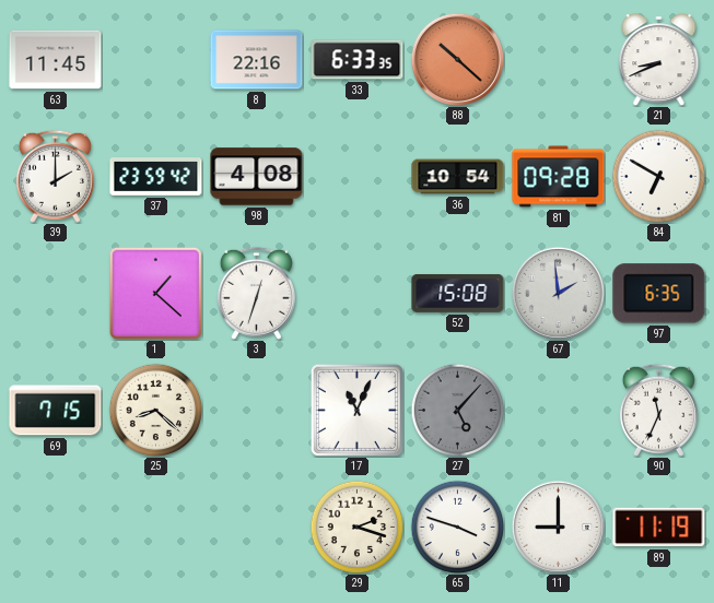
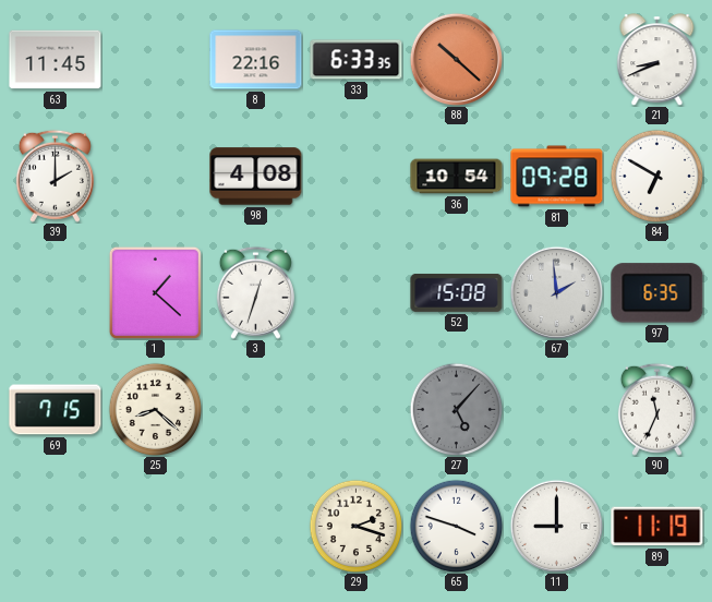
37: 23:59 -> none
17: 11:04 -> none
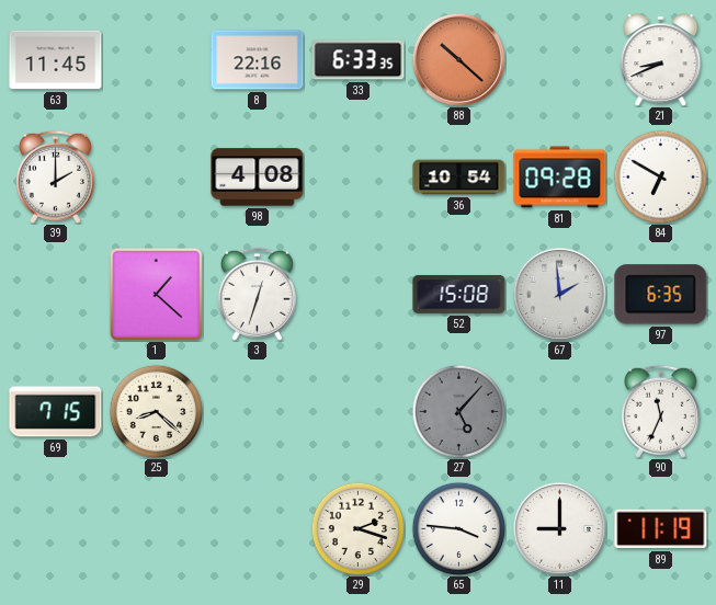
65: 3:48 -> 3:46
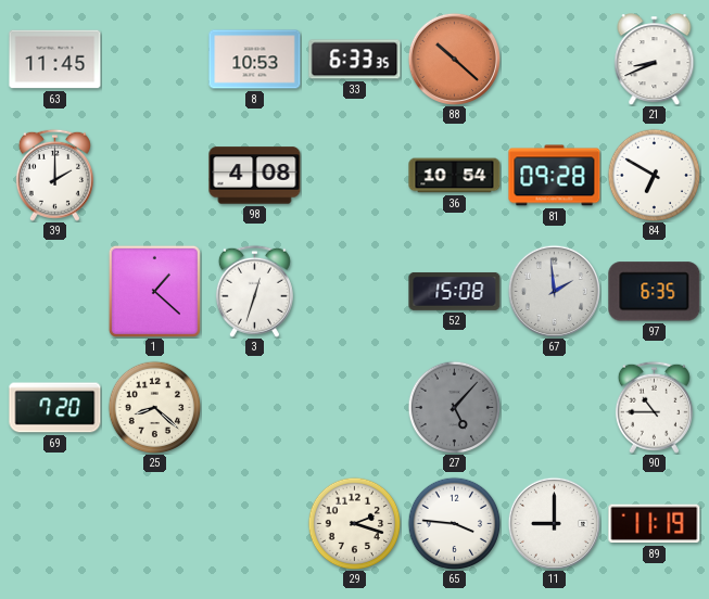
8: 22:16 -> 10:53
69: 7:15 -> 7:20
90: 11:34 -> 10:45
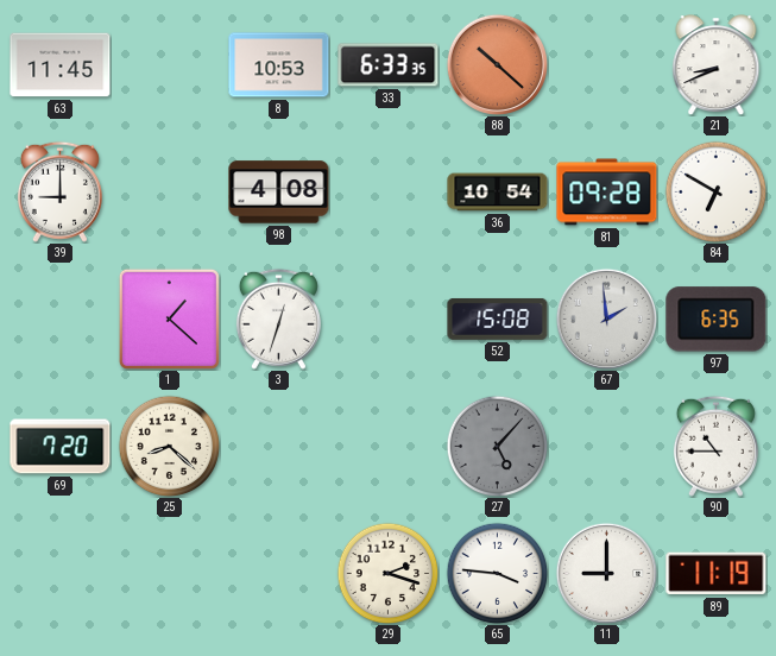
39: 2:00 -> 9:00
